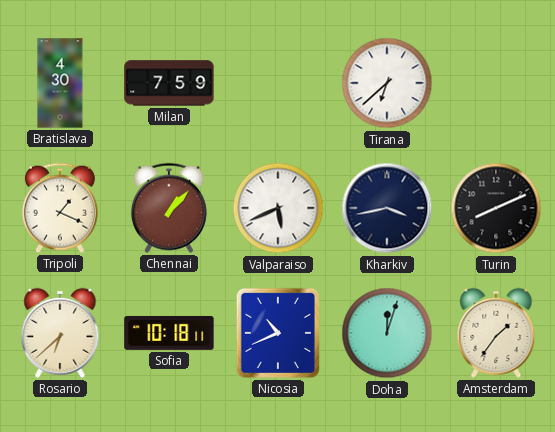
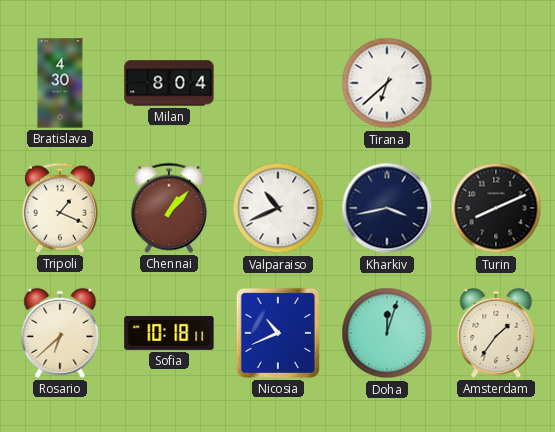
Milan: 7:59 -> 8:04
Valparaiso: 5:41 -> 10:41
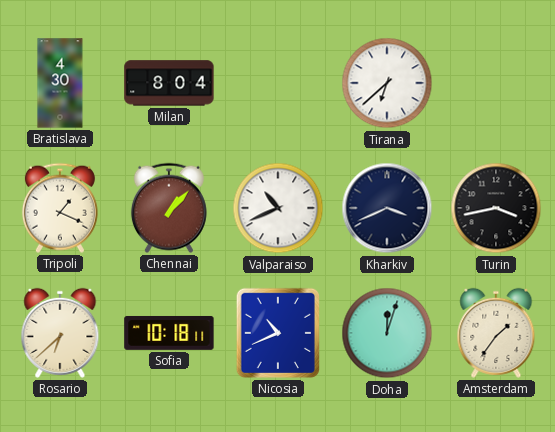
Kharkiv: 3:43 -> 3:41
Turin: 8:11 -> 3:43
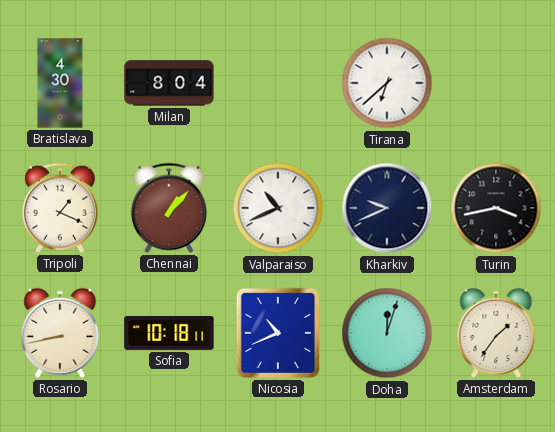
Kharkiv: 3:41 -> 9:41
Rosario: 6:38 -> 8:43
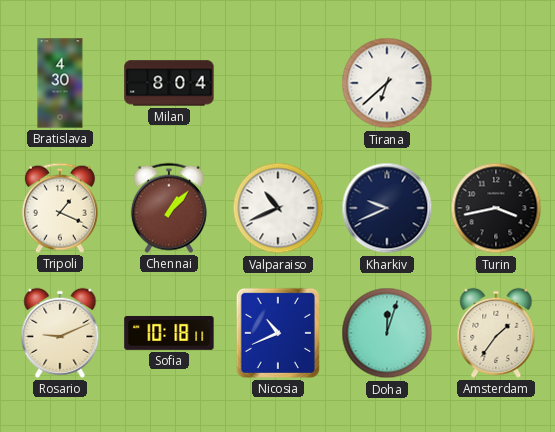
Rosario: 8:43 -> 9:11
